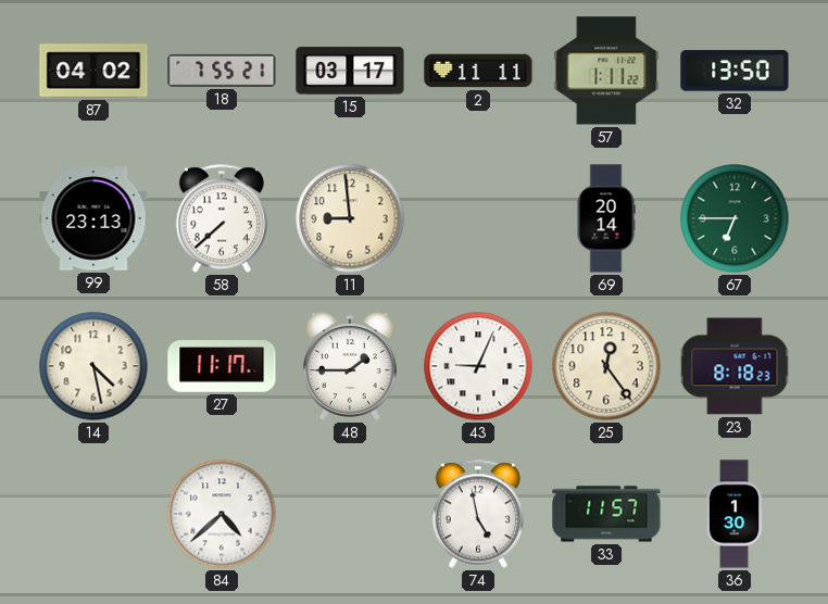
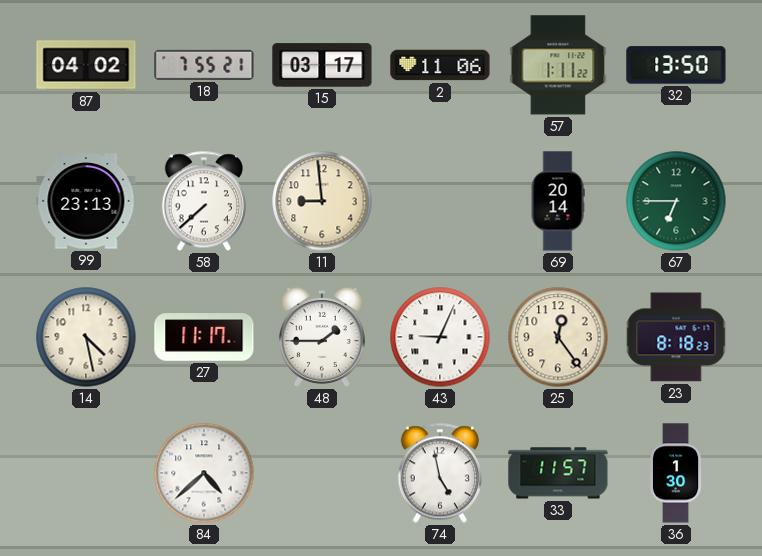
2: 11:11 -> 11:06
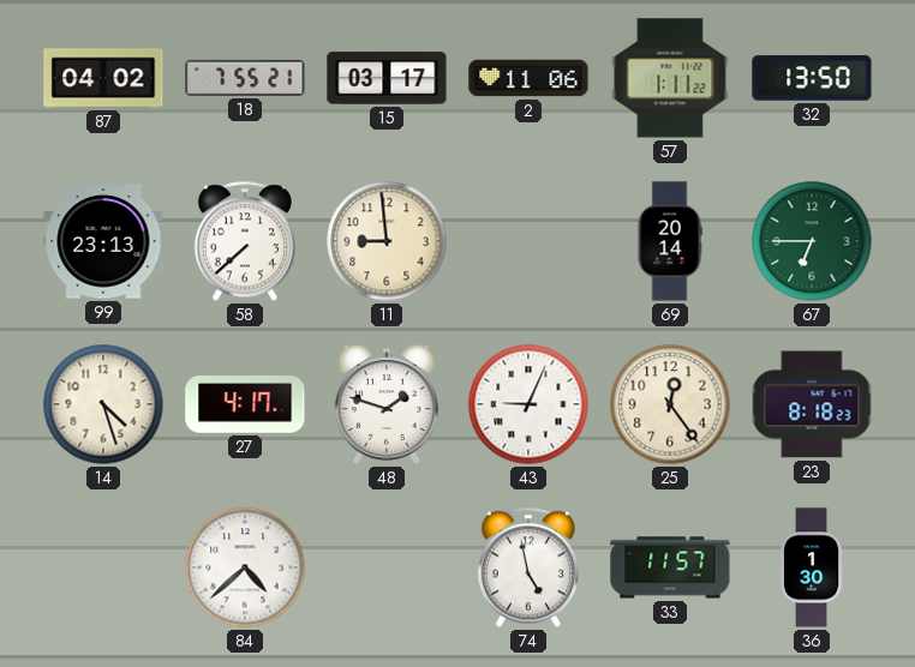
14: 4:28 -> 4:27
27: 11:17 -> 4:17
48: 1:45 -> 1:48
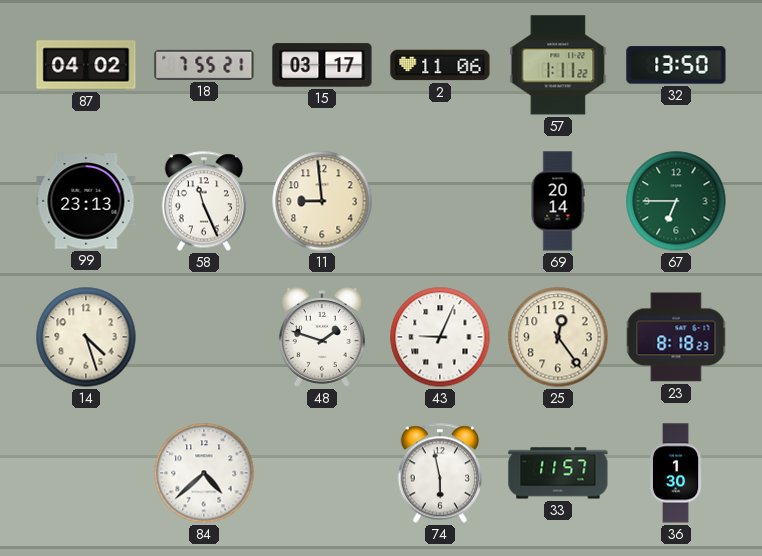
58: 7:38 -> 11:26
27: 4:17 -> none
74: 4:58 -> 5:58
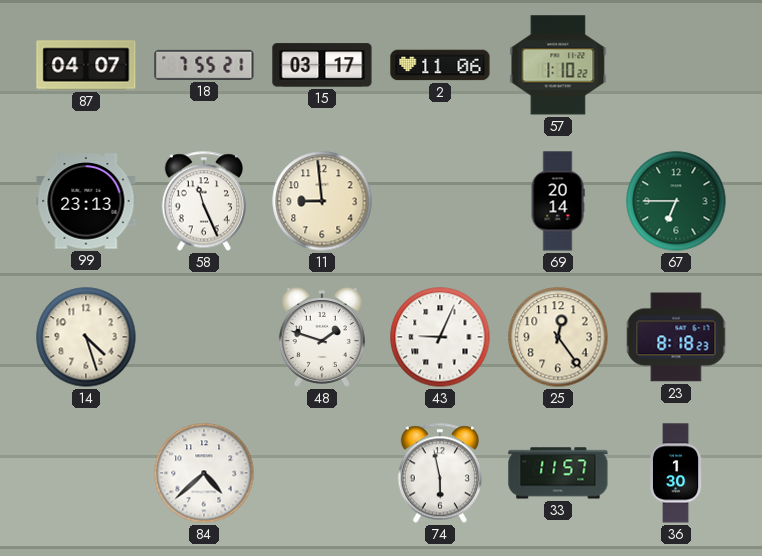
87: 04:02 -> 04:07
57: 1:11 -> 1:10
32: 13:50 -> none
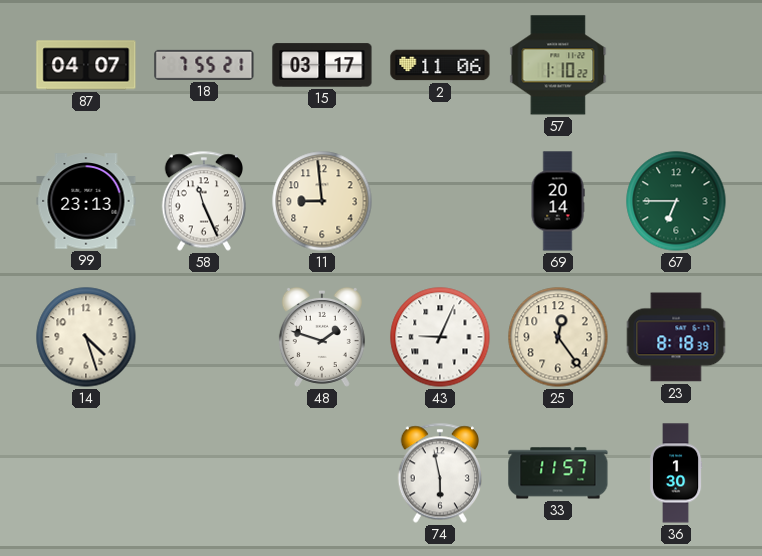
23: 8:18:23 -> 8:18:39
84: 4:38 -> none
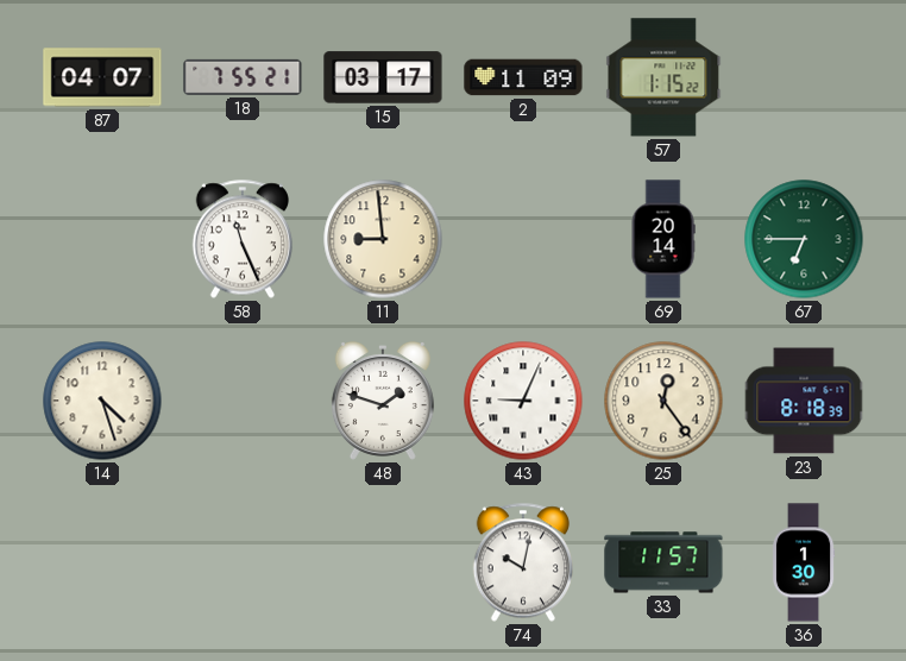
2: 11:06 -> 11:09
57: 1:10 -> 1:15
99: 23:13 -> none
74: 5:58 -> 10:02
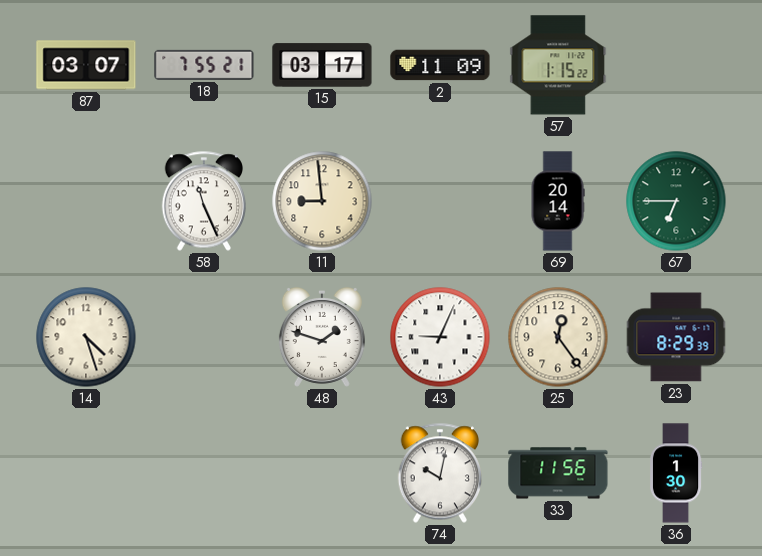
87: 04:07 -> 03:07
23: 8:18 -> 8:29
33: 11:57 -> 11:56
